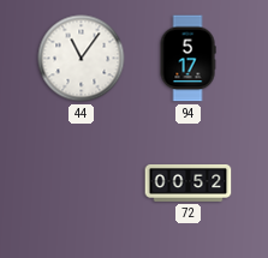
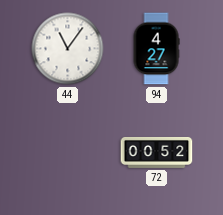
94: 5:17 -> 4:27
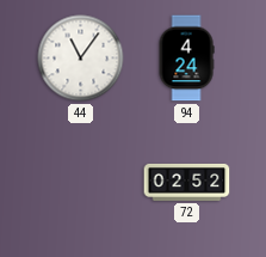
94: 4:27 -> 4:24
72: 00:52 -> 02:52
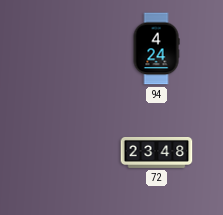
44: 11:06 -> none
72: 02:52 -> 23:48
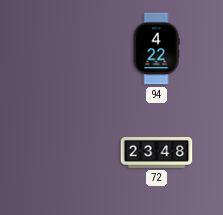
94: 4:24 -> 4:22
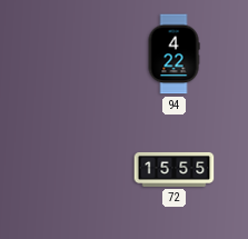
72: 23:48 -> 15:55
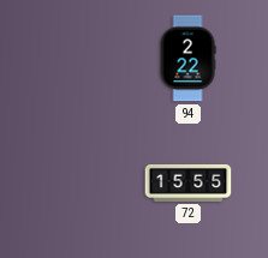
94: 4:22 -> 2:22
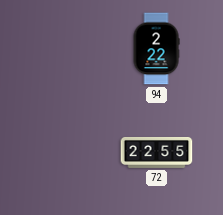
72: 15:55 -> 22:55
